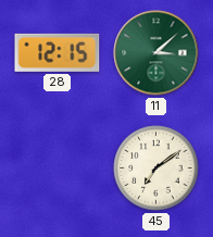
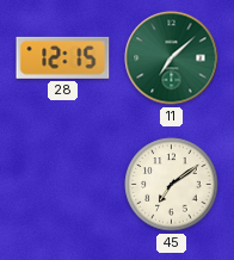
11: 3:08 -> 7:08
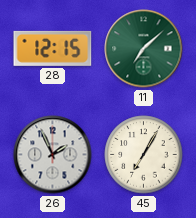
26: none -> 1:56
45: 7:09 -> 7:05
